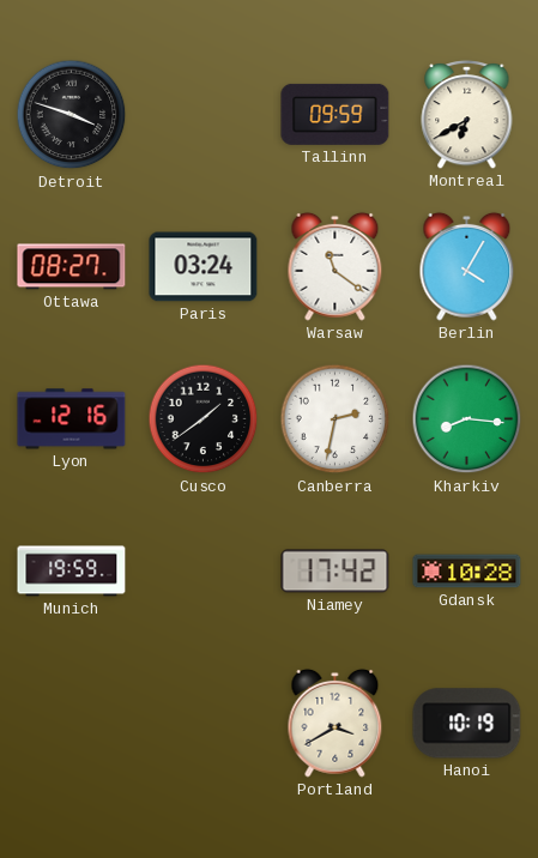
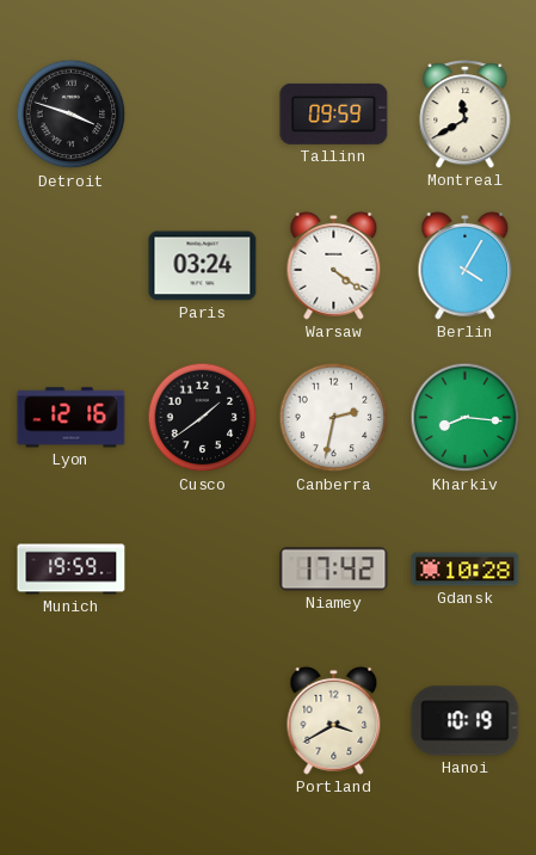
Montreal: 6:40 -> 11:40
Ottawa: 08:27 -> none
Warsaw: 11:21 -> 4:21
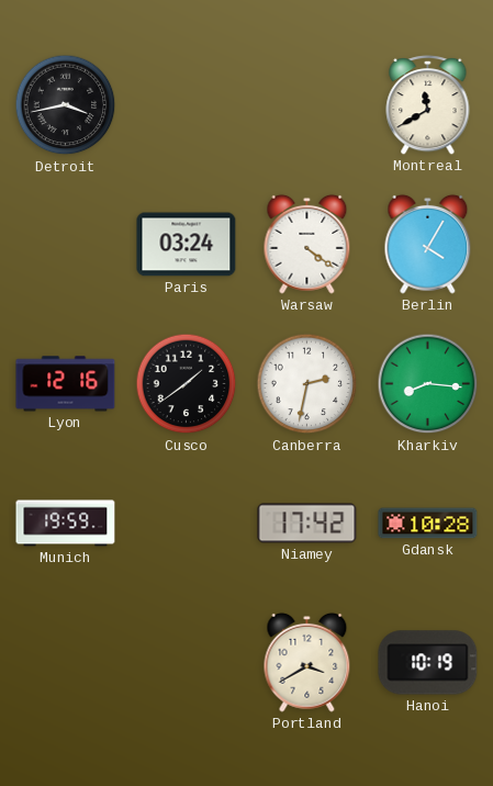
Detroit: 3:48 -> 3:43
Tallinn: 09:59 -> none
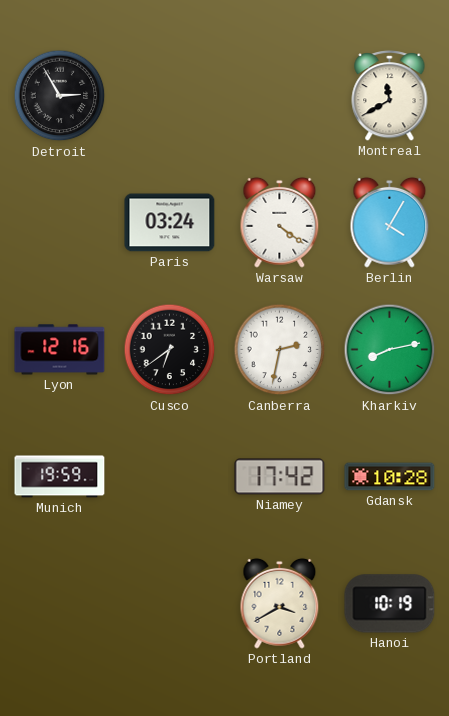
Detroit: 3:43 -> 2:55
Cusco: 1:39 -> 6:39
Kharkiv: 8:16 -> 8:13
